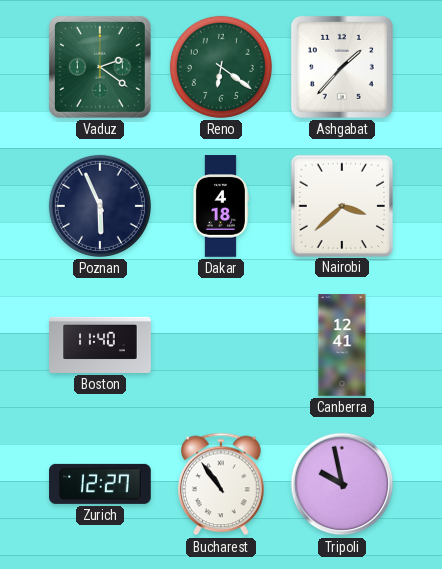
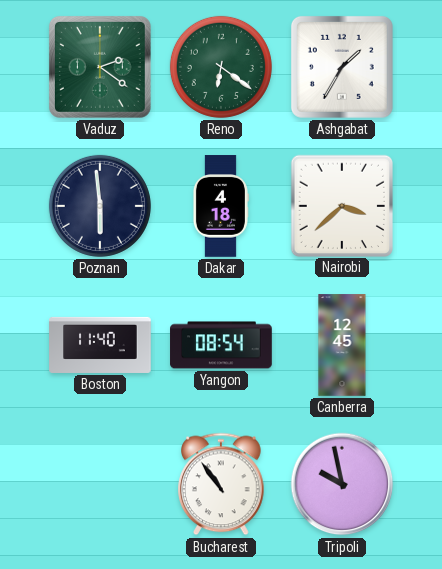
Ashgabat: 1:37 -> 1:35
Poznan: 5:56 -> 5:59
Yangon: none -> 08:54
Canberra: 12:41 -> 12:45
Zurich: 12:27 -> none
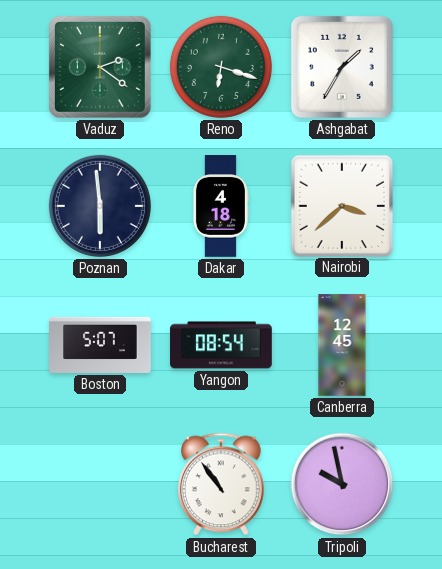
Reno: 6:21 -> 6:18
Boston: 11:40 -> 5:07
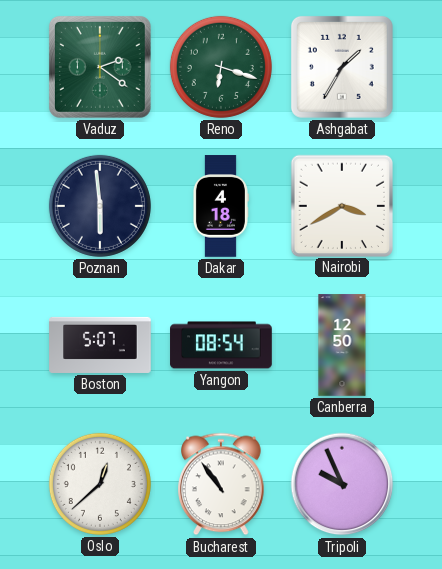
Nairobi: 3:38 -> 3:40
Canberra: 12:45 -> 12:50
Oslo: none -> 12:38
Tripoli: 9:58 -> 9:56
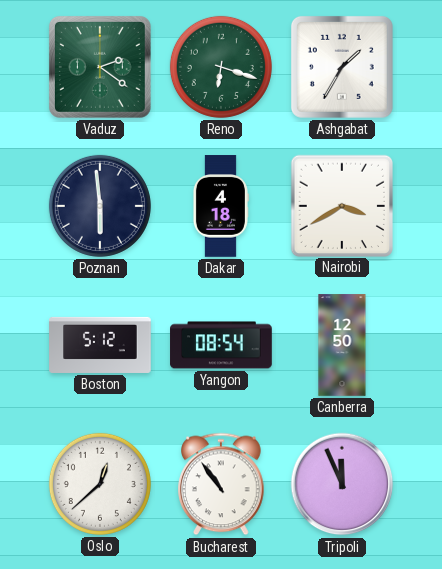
Boston: 5:07 -> 5:12
Tripoli: 9:56 -> 11:56
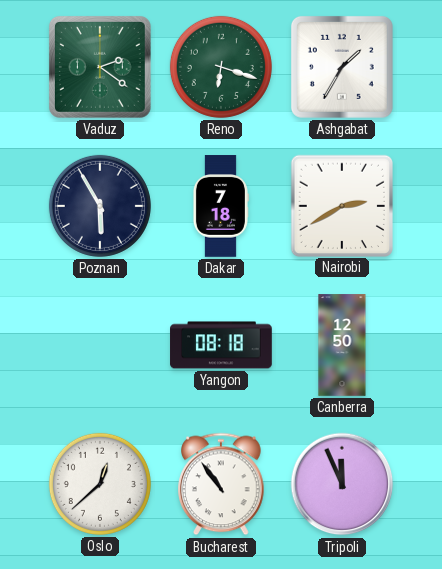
Poznan: 5:59 -> 5:55
Dakar: 4:18 -> 7:18
Nairobi: 3:40 -> 2:40
Boston: 5:12 -> none
Yangon: 08:54 -> 08:18
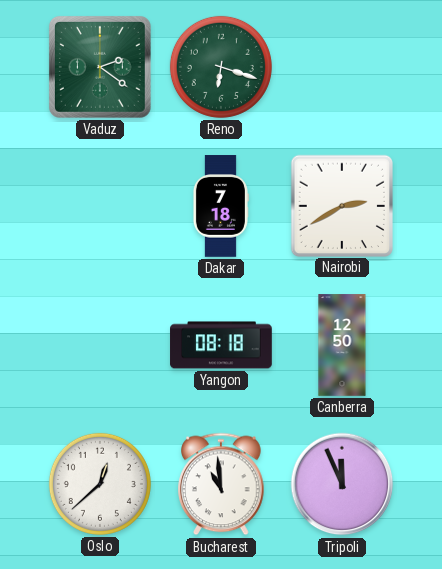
Ashgabat: 1:35 -> none
Poznan: 5:55 -> none
Bucharest: 10:54 -> 10:59
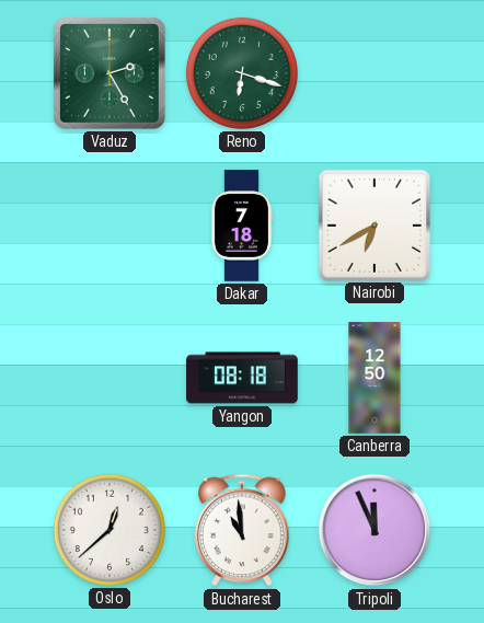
Vaduz: 2:21 -> 2:25
Nairobi: 2:40 -> 6:40
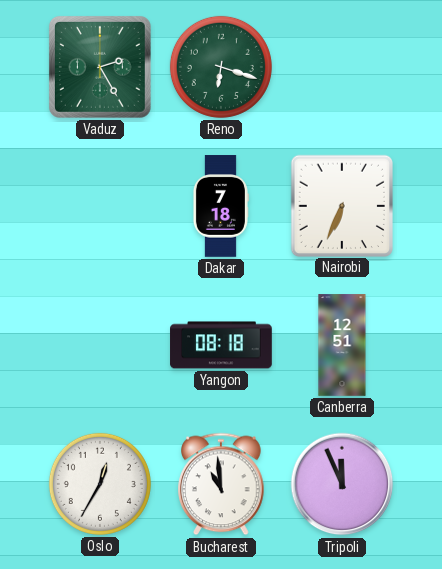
Nairobi: 6:40 -> 6:34
Canberra: 12:50 -> 12:51
Oslo: 12:38 -> 12:35
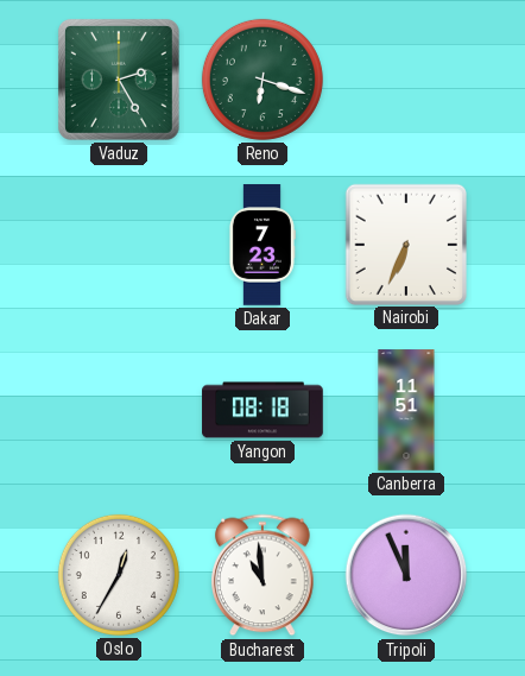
Dakar: 7:18 -> 7:23
Canberra: 12:51 -> 11:51
